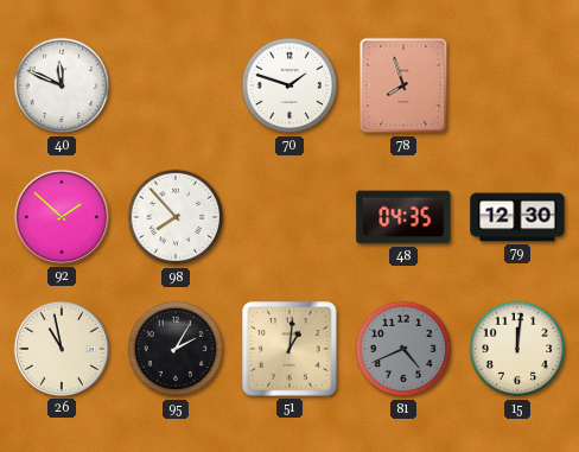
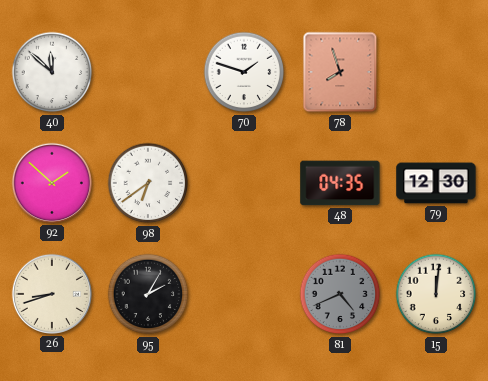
40: 11:49 -> 11:52
98: 7:53 -> 6:39
26: 10:58 -> 8:42
51: 1:01 -> none
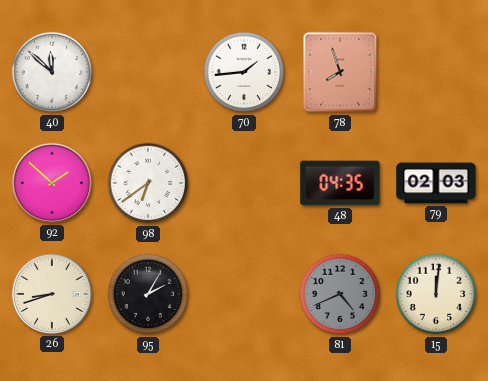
70: 1:48 -> 1:44
79: 12:30 -> 02:03
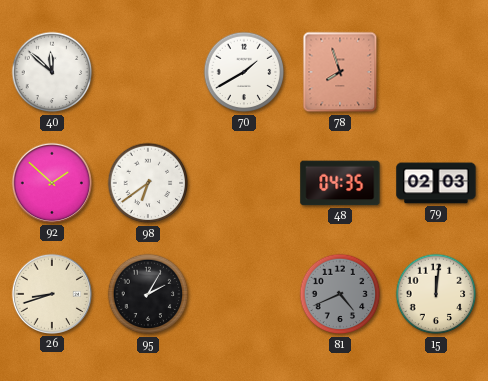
70: 1:44 -> 1:40
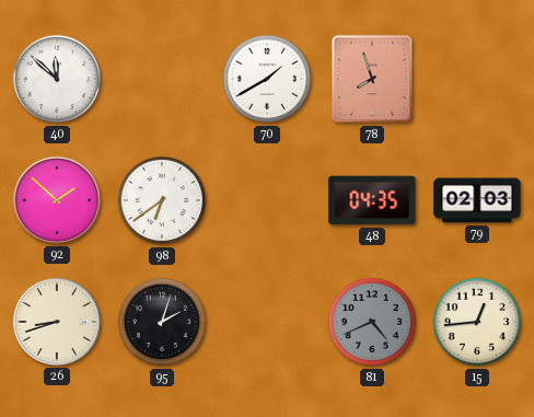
95: 2:05 -> 2:03
15: 12:01 -> 12:44
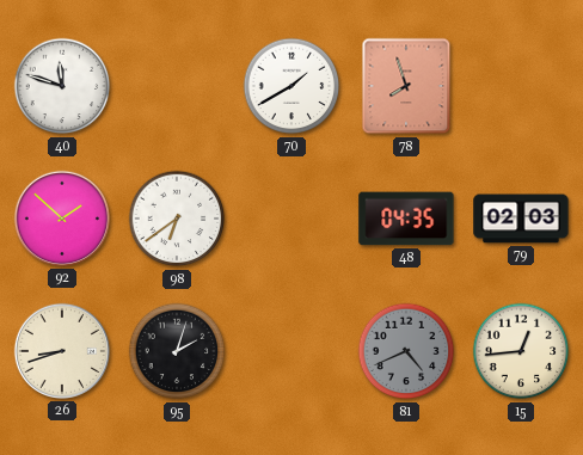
40: 11:52 -> 11:48
